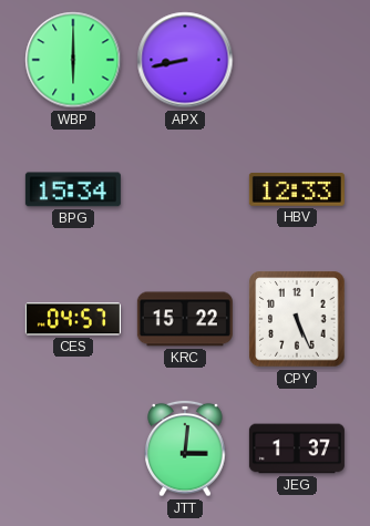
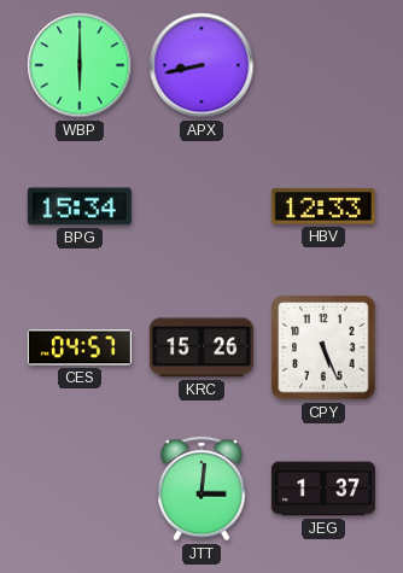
KRC: 15:22 -> 15:26
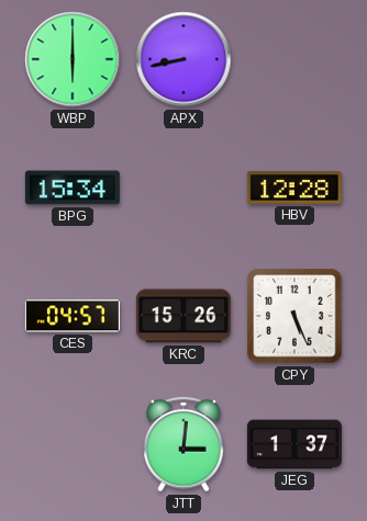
HBV: 12:33 -> 12:28
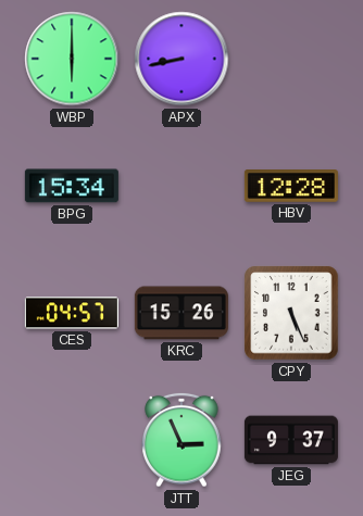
JTT: 3:01 -> 2:56
JEG: 1:37 -> 9:37
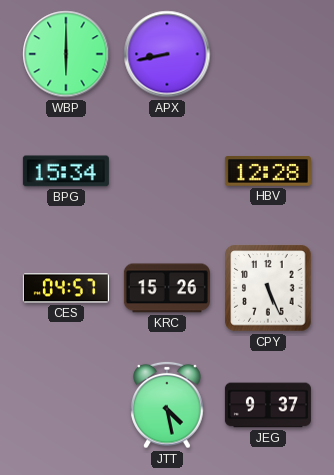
JTT: 2:56 -> 4:28
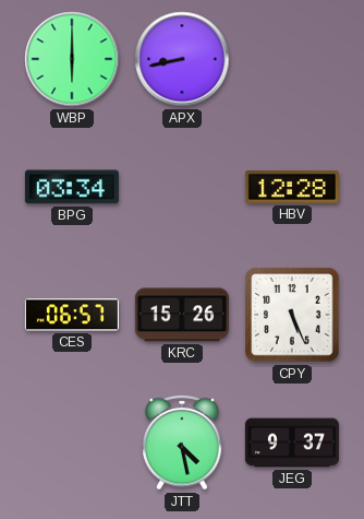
BPG: 15:34 -> 03:34
CES: 04:57 -> 06:57
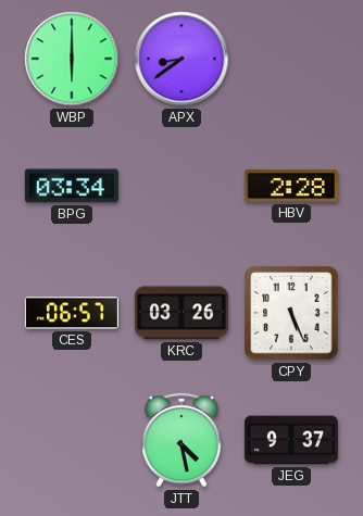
APX: 8:43 -> 8:39
HBV: 12:28 -> 2:28
KRC: 15:26 -> 03:26
